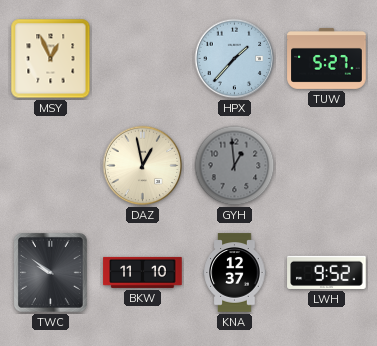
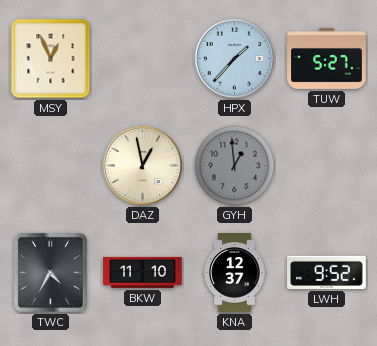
TWC: 9:51 -> 4:35
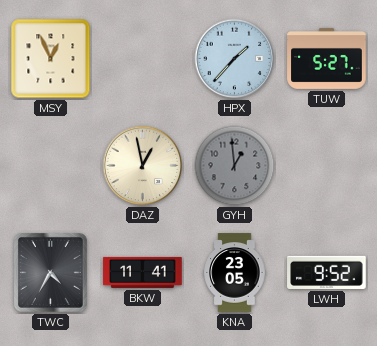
BKW: 11:10 -> 11:41
KNA: 12:37 -> 23:05
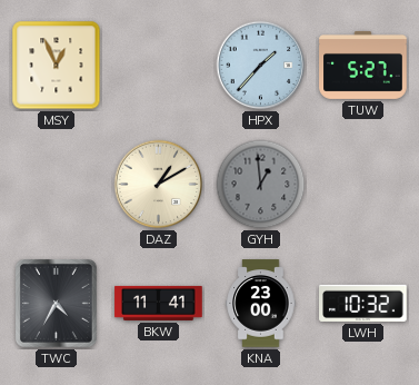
DAZ: 12:58 -> 1:10
KNA: 23:05 -> 23:00
LWH: 9:52 -> 10:32
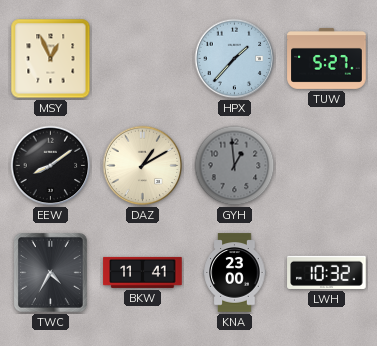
EEW: none -> 8:09
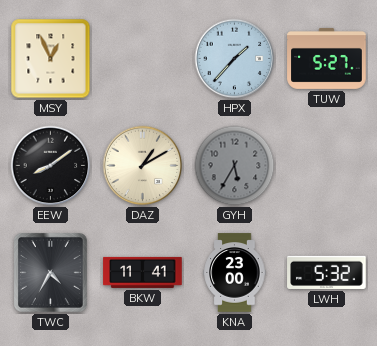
GYH: 12:59 -> 5:35
LWH: 10:32 -> 5:32
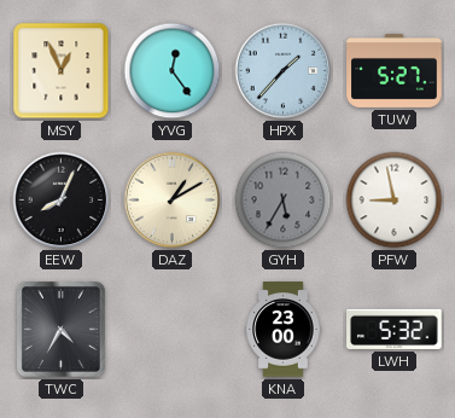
YVG: none -> 12:24
EEW: 8:09 -> 8:04
PFW: none -> 8:58
BKW: 11:41 -> none
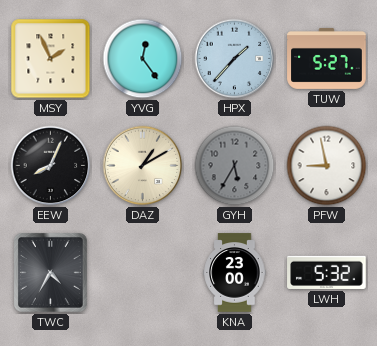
MSY: 12:56 -> 1:56
